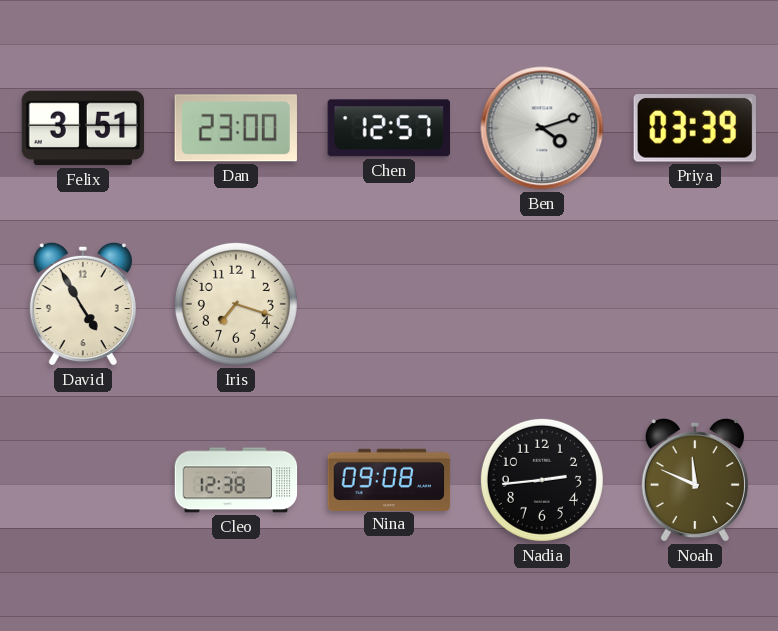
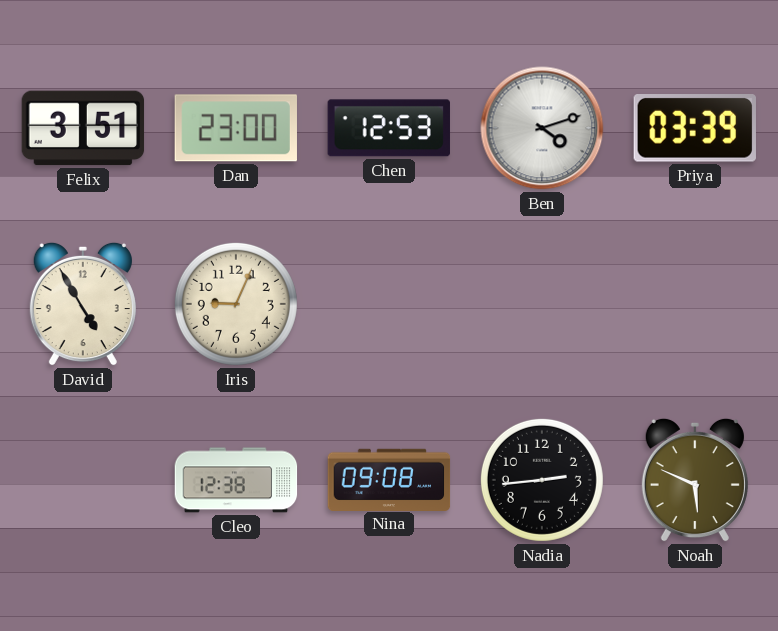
Chen: 12:57 -> 12:53
Iris: 7:18 -> 9:04
Noah: 11:49 -> 5:49
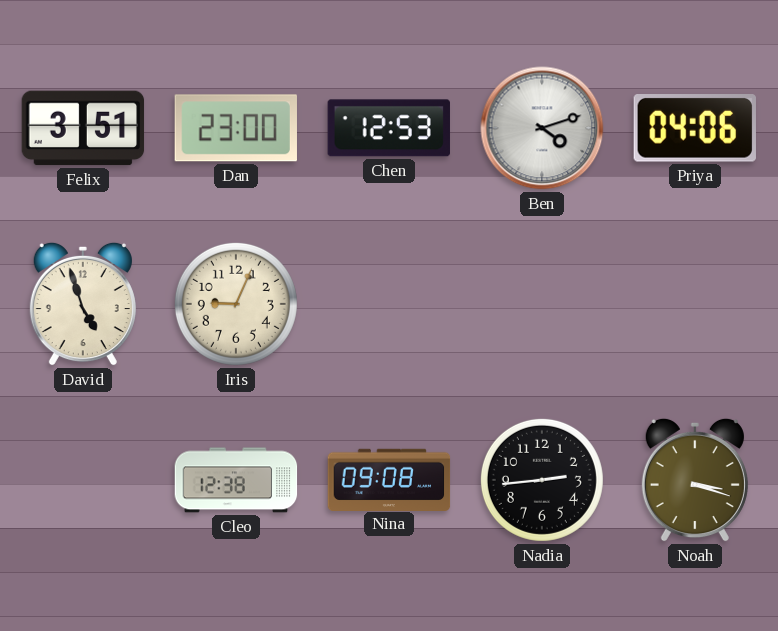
Priya: 03:39 -> 04:06
David: 4:55 -> 4:57
Noah: 5:49 -> 3:18
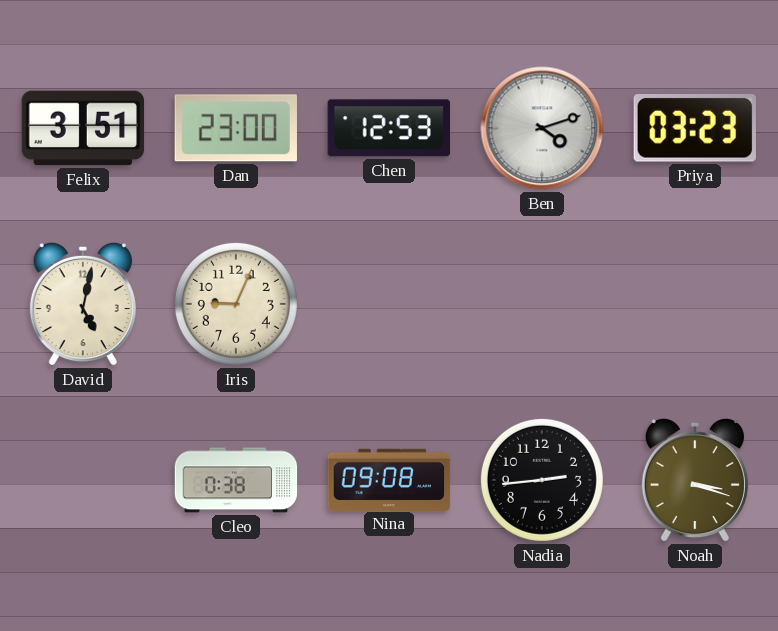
Priya: 04:06 -> 03:23
David: 4:57 -> 5:02
Cleo: 12:38 -> 0:38
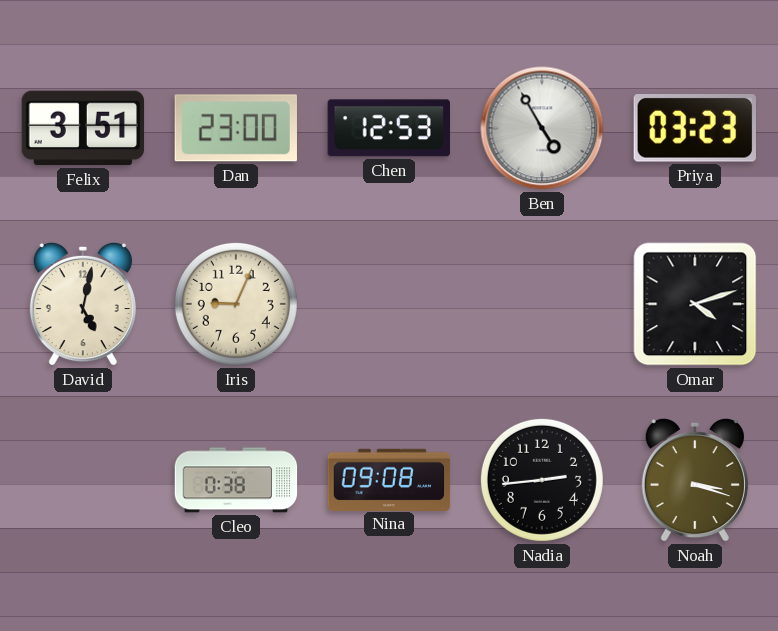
Ben: 4:12 -> 4:55
Omar: none -> 4:12
